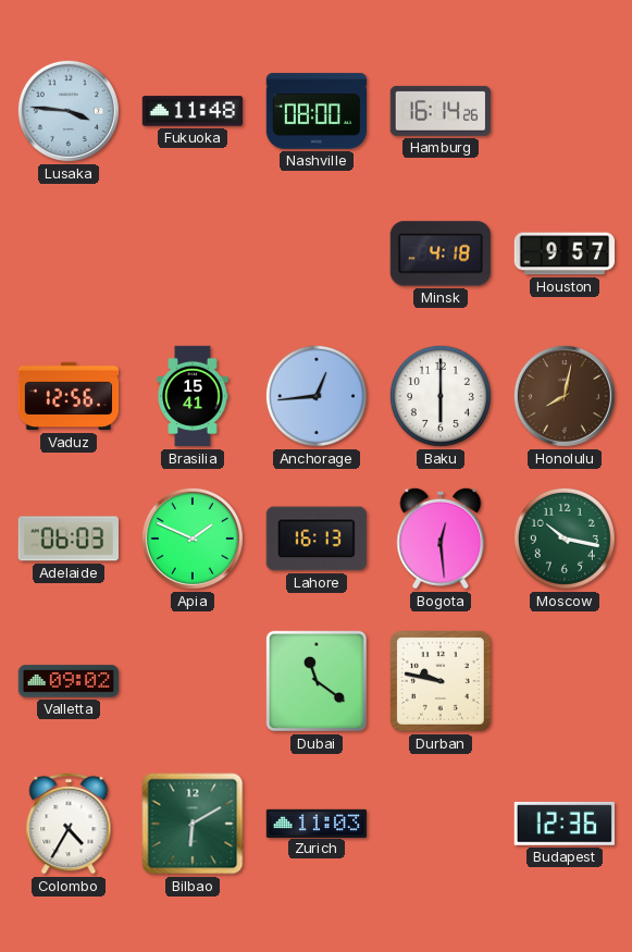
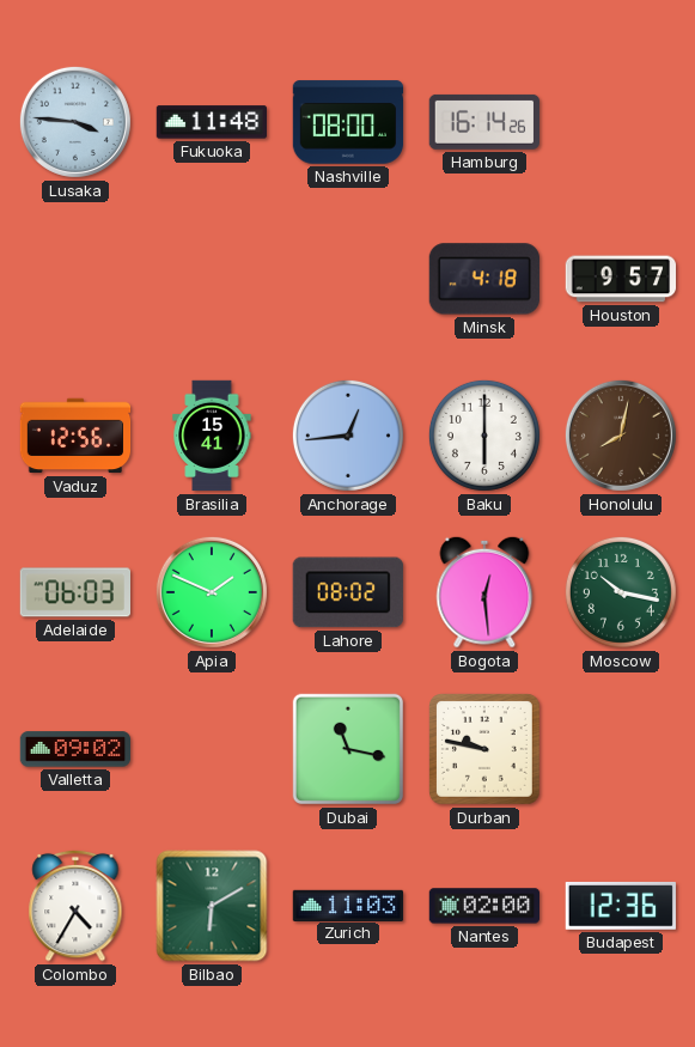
Lahore: 16:13 -> 08:02
Dubai: 11:21 -> 11:17
Nantes: none -> 02:00
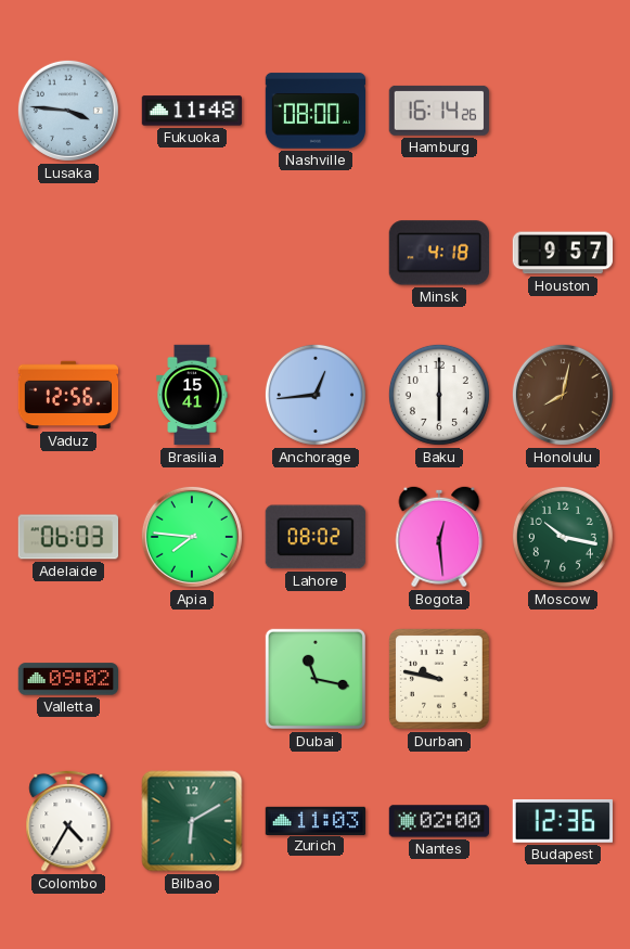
Apia: 1:49 -> 7:46
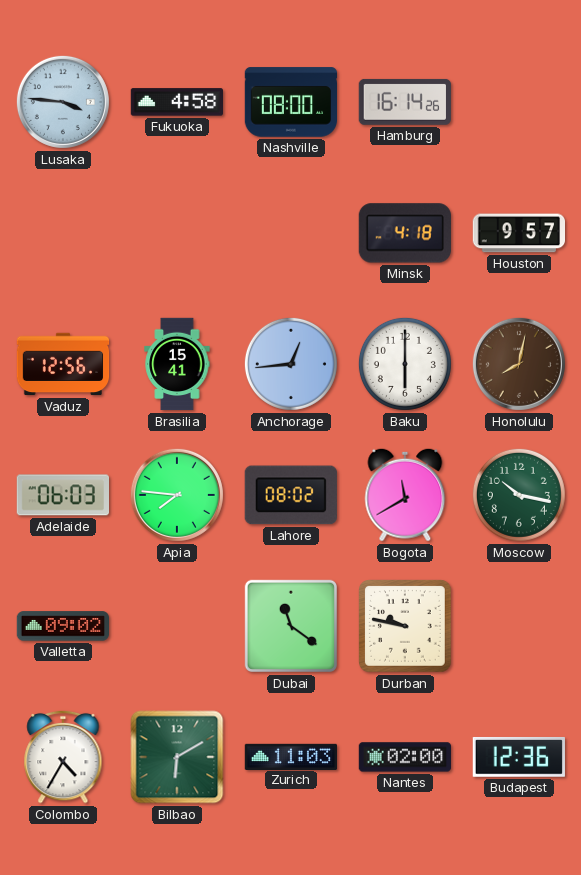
Fukuoka: 11:48 -> 4:58
Bogota: 12:29 -> 11:40
Dubai: 11:17 -> 11:21
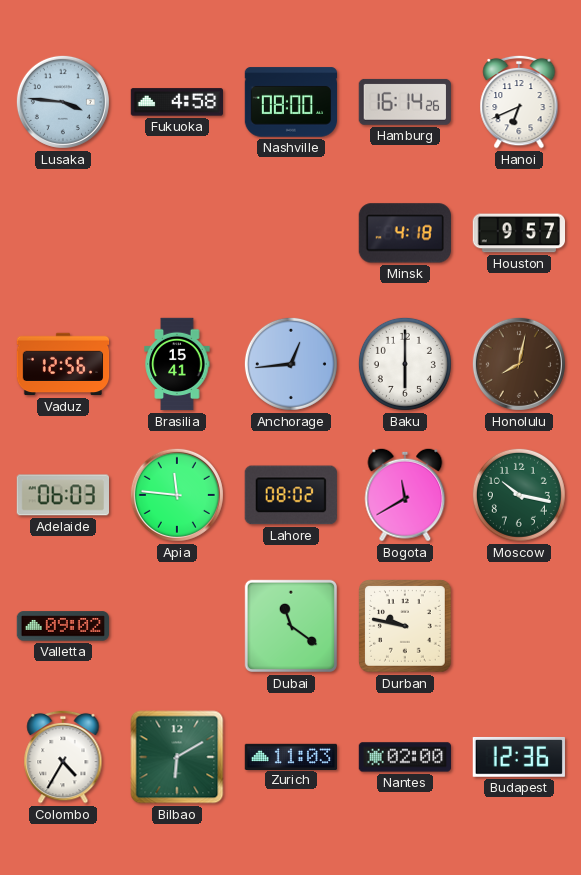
Hanoi: none -> 6:41
Apia: 7:46 -> 11:46
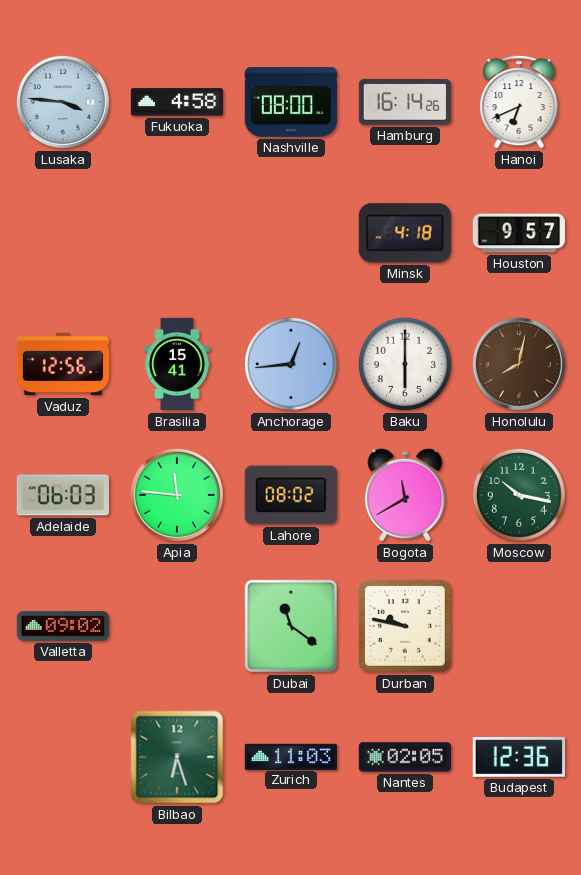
Colombo: 4:35 -> none
Bilbao: 6:10 -> 6:27
Nantes: 02:00 -> 02:05
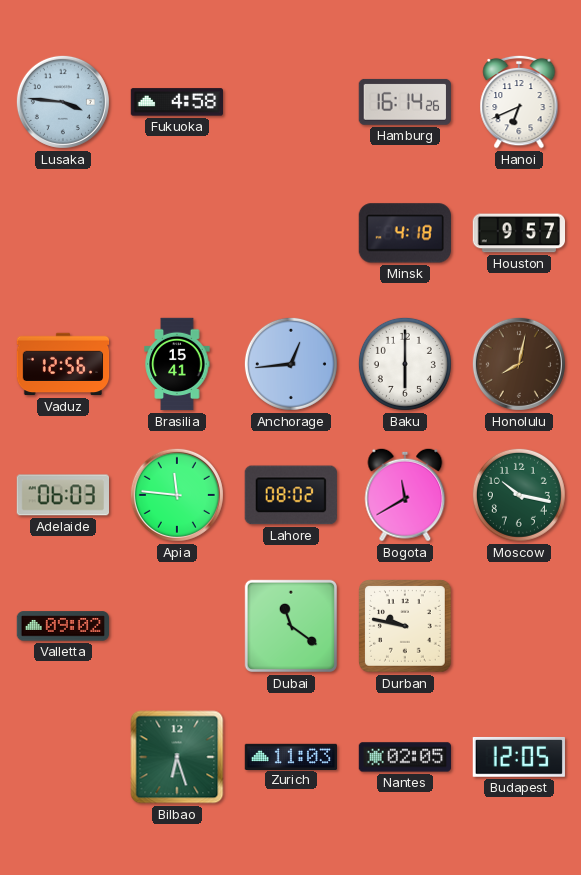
Nashville: 08:00 -> none
Budapest: 12:36 -> 12:05
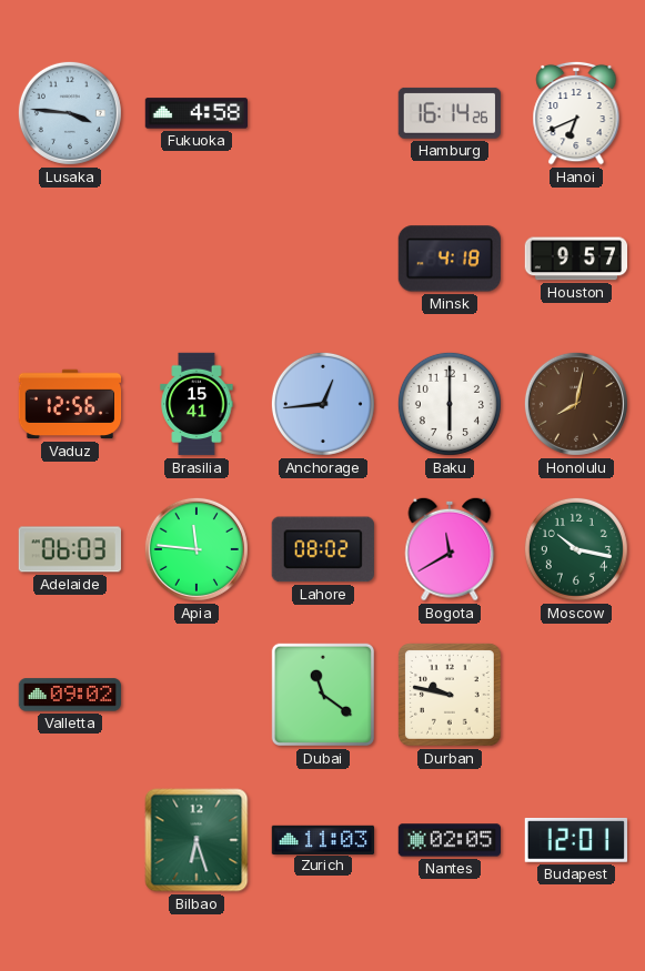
Budapest: 12:05 -> 12:01
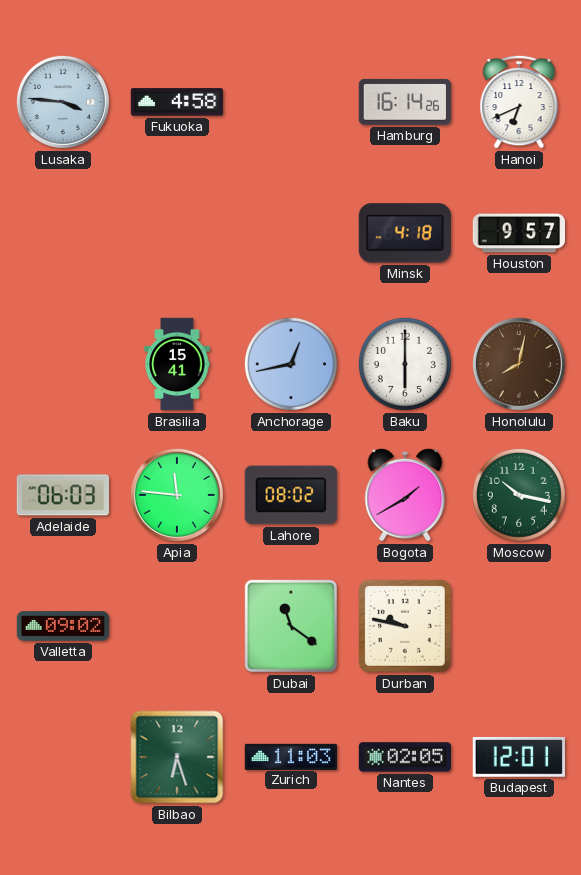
Vaduz: 12:56 -> none
Anchorage: 12:44 -> 12:43
Bogota: 11:40 -> 1:40
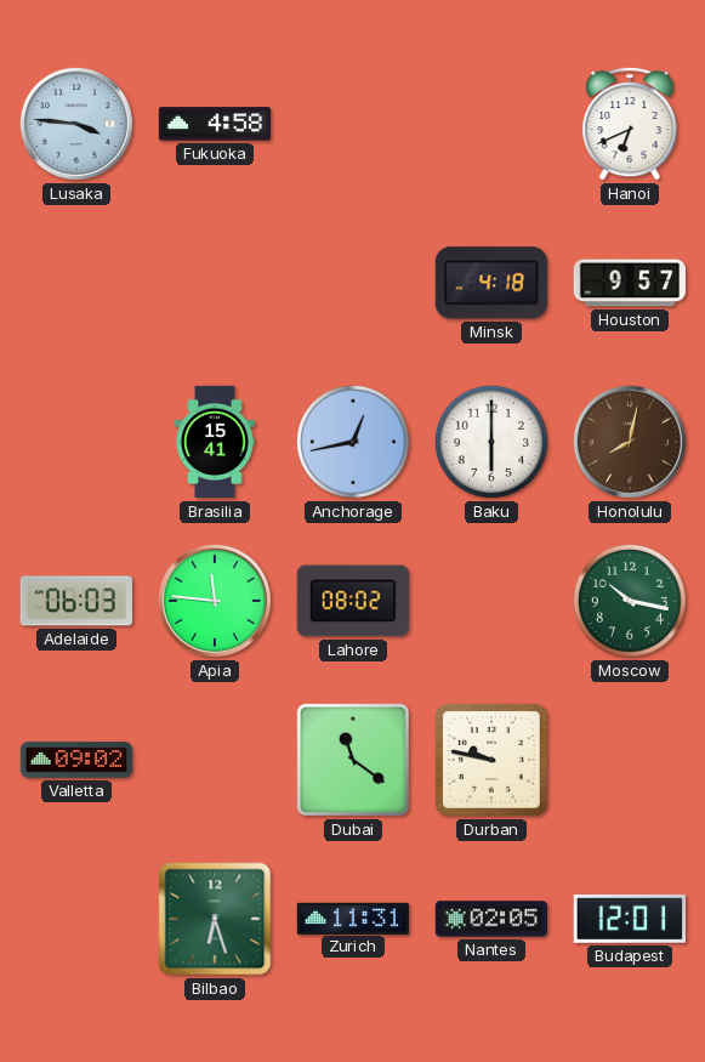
Hamburg: 16:14 -> none
Bogota: 1:40 -> none
Zurich: 11:03 -> 11:31
